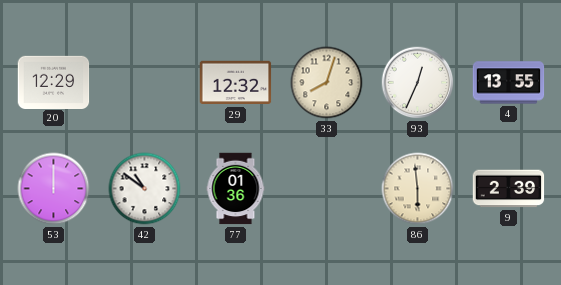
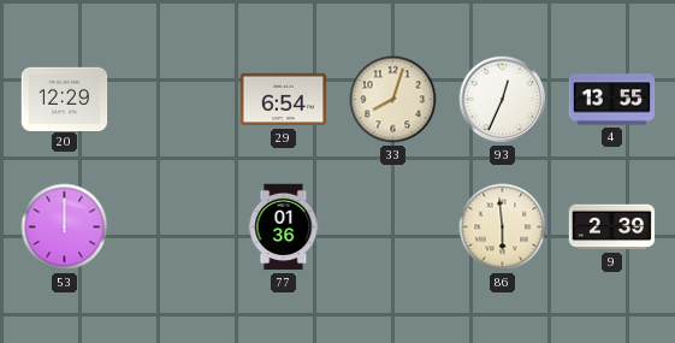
29: 12:32 -> 6:54
42: 10:51 -> none
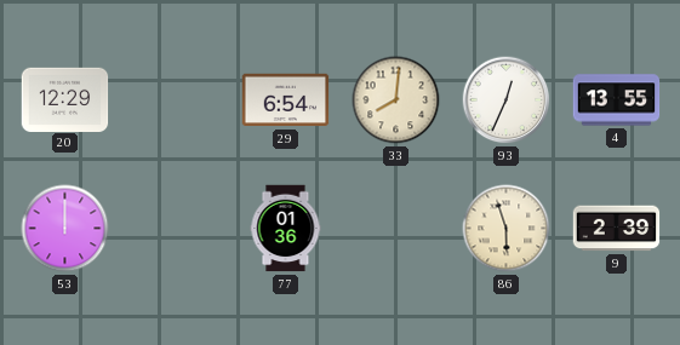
33: 8:03 -> 8:01
86: 5:59 -> 5:57
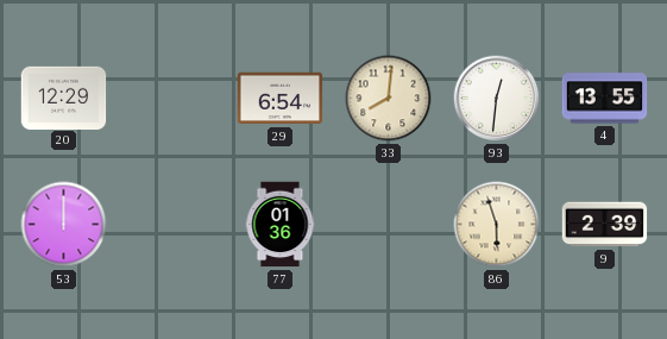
93: 12:34 -> 12:31
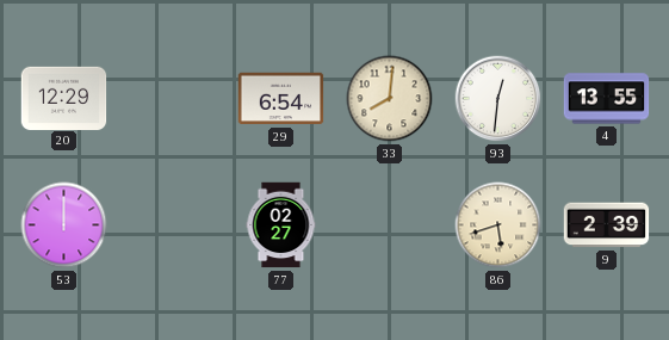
77: 01:36 -> 02:27
86: 5:57 -> 5:42
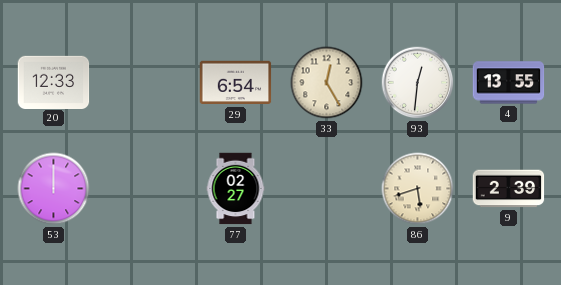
20: 12:29 -> 12:33
33: 8:01 -> 12:25
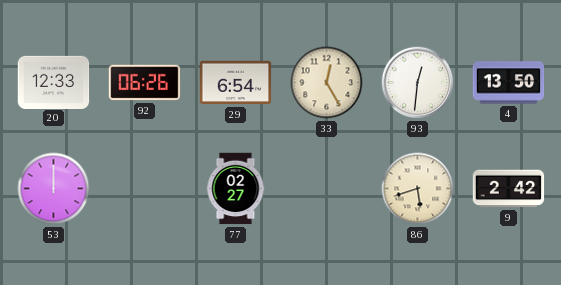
92: none -> 06:26
4: 13:55 -> 13:50
9: 2:39 -> 2:42
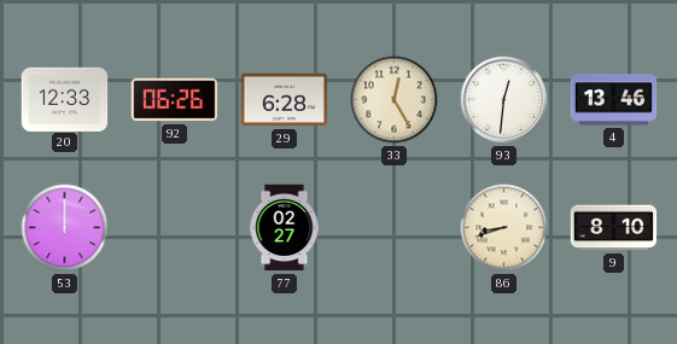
29: 6:54 -> 6:28
4: 13:50 -> 13:46
86: 5:42 -> 8:42
9: 2:42 -> 8:10
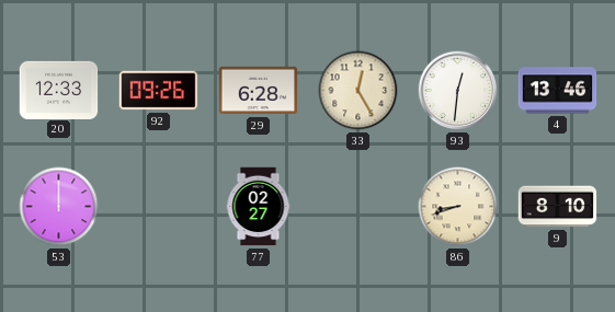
92: 06:26 -> 09:26
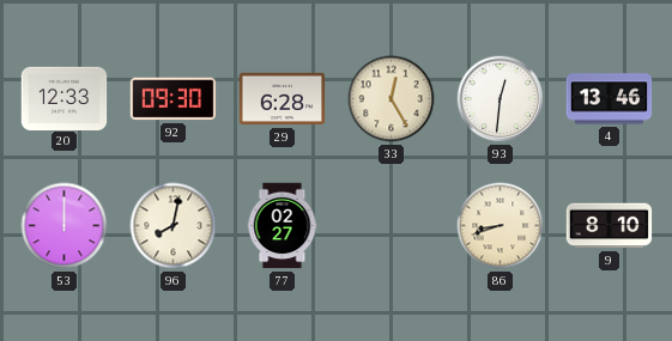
92: 09:26 -> 09:30
96: none -> 8:02
